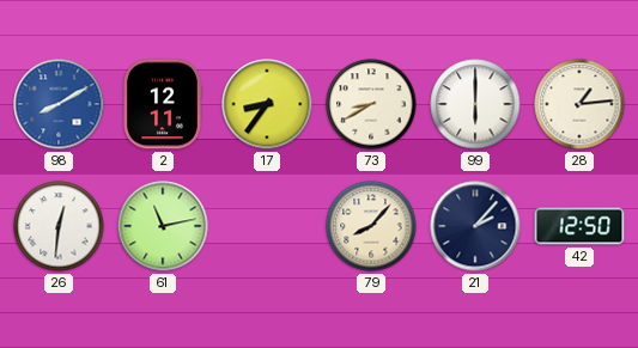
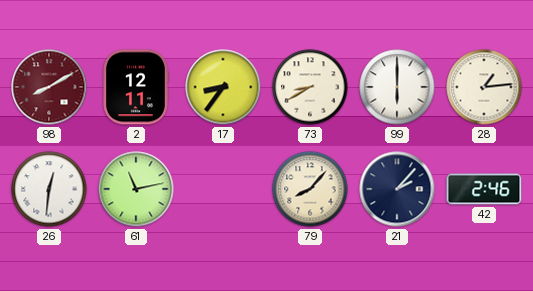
98 dial: blue -> burgundy
42: 12:50 -> 2:46
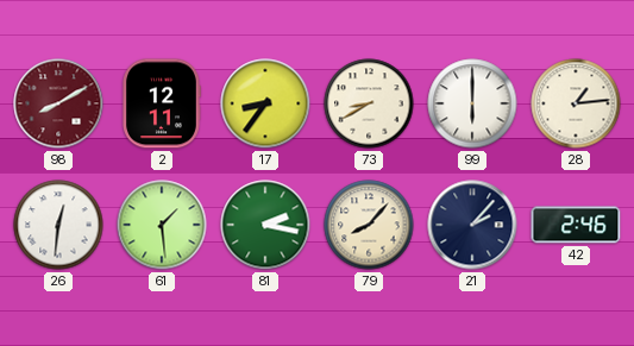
61: 11:13 -> 1:29
81: none -> 2:17
